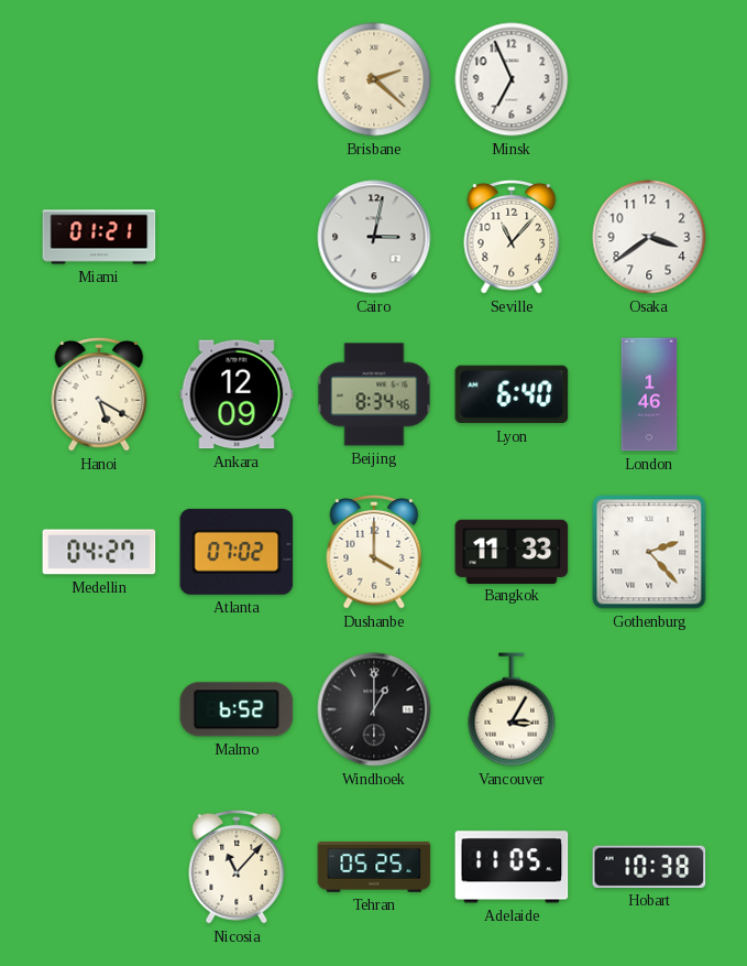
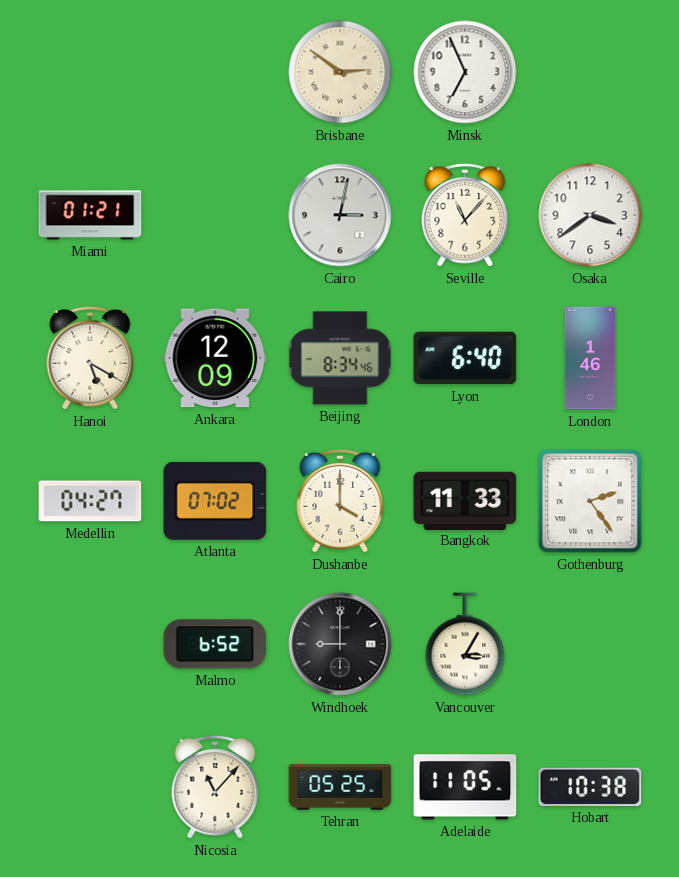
Brisbane: 2:22 -> 2:51
Gothenburg: 2:23 -> 2:24
Windhoek: 1:00 -> 9:00
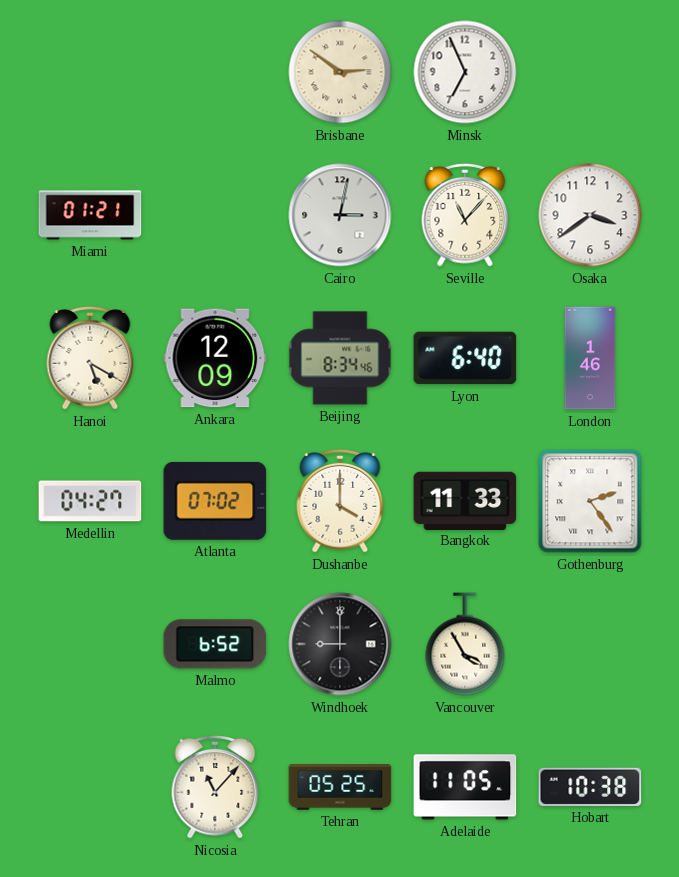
Vancouver: 3:05 -> 3:55
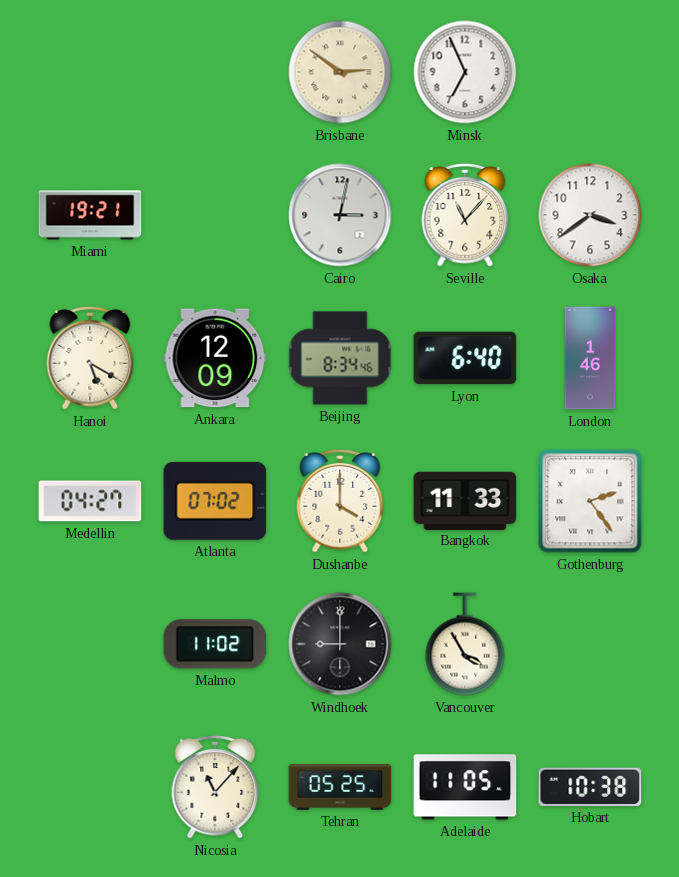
Miami: 01:21 -> 19:21
Malmo: 6:52 -> 11:02
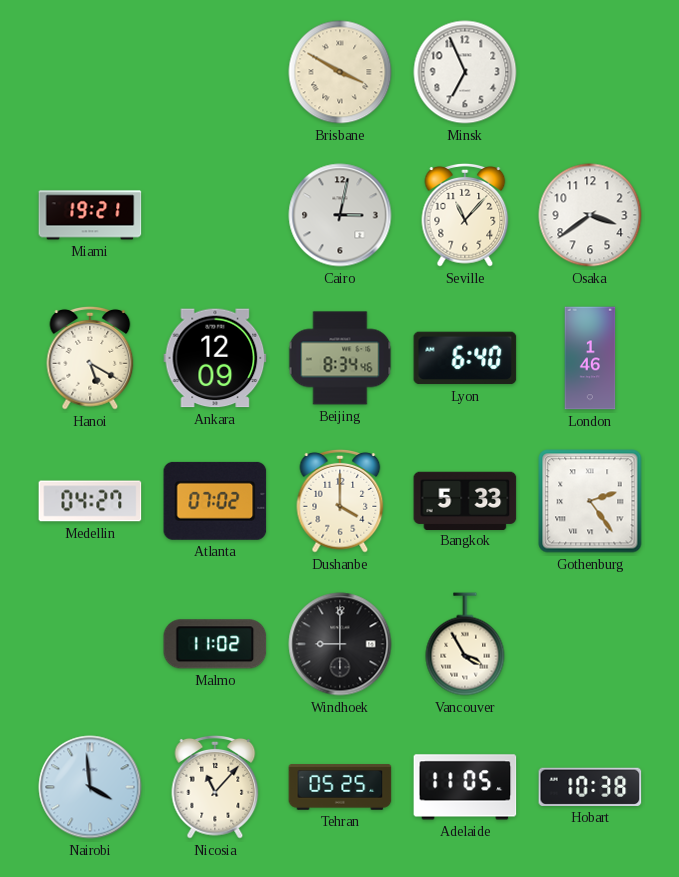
Brisbane: 2:51 -> 3:50
Bangkok: 11:33 -> 5:33
Nairobi: none -> 3:59
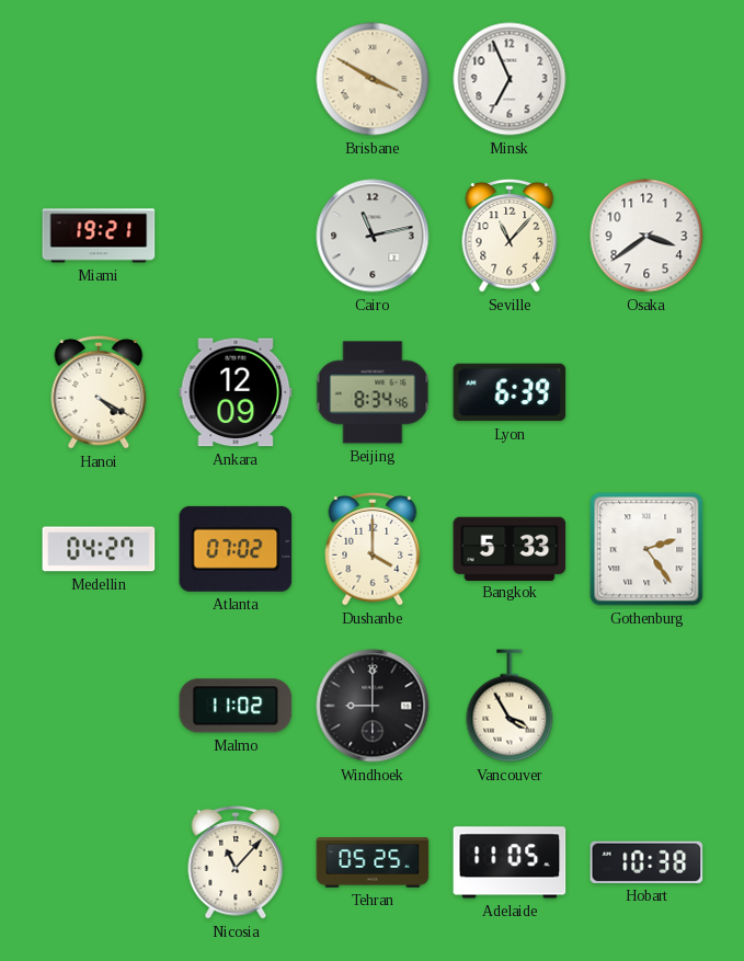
Cairo: 3:02 -> 11:13
Hanoi: 5:20 -> 4:20
Lyon: 6:40 -> 6:39
London: 1:46 -> none
Nairobi: 3:59 -> none
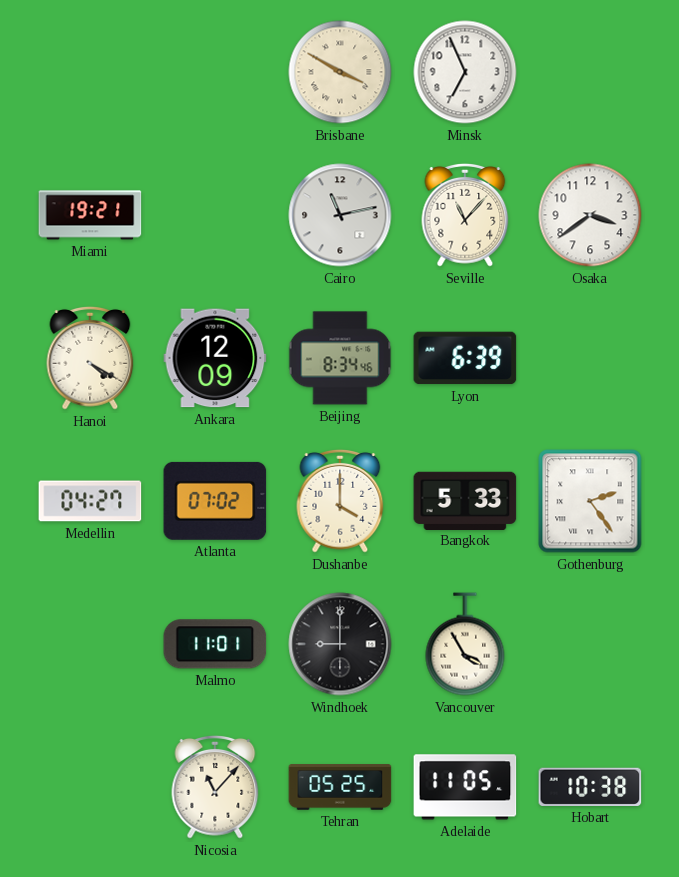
Malmo: 11:02 -> 11:01
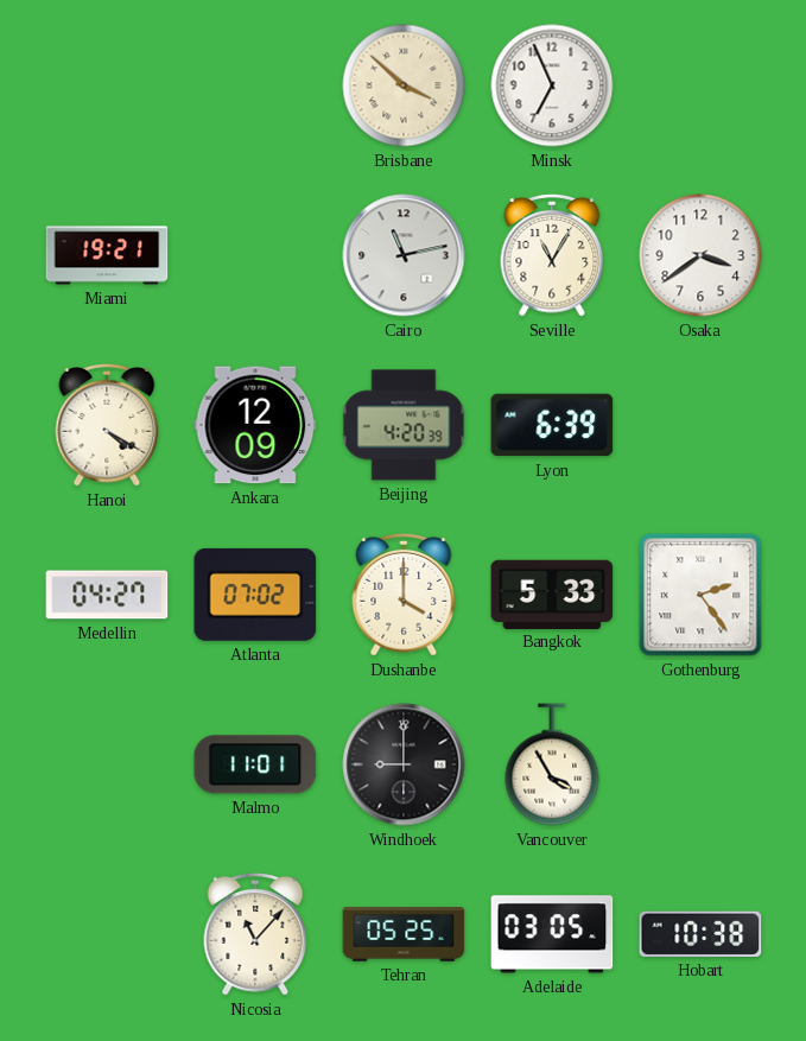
Brisbane: 3:50 -> 3:52
Seville: 11:07 -> 11:05
Beijing: 8:34 -> 4:20
Adelaide: 11:05 -> 03:05
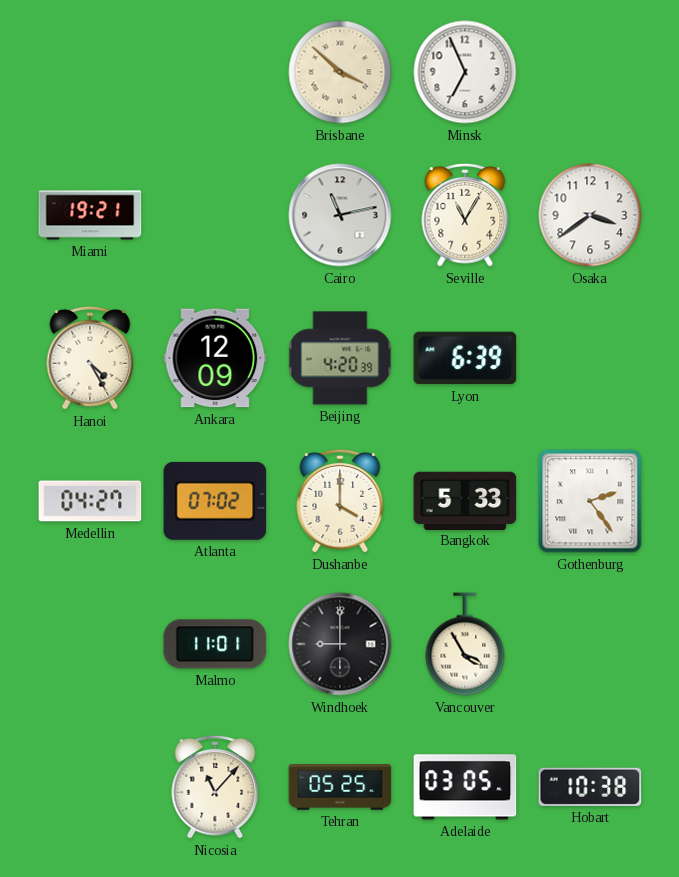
Hanoi: 4:20 -> 4:25
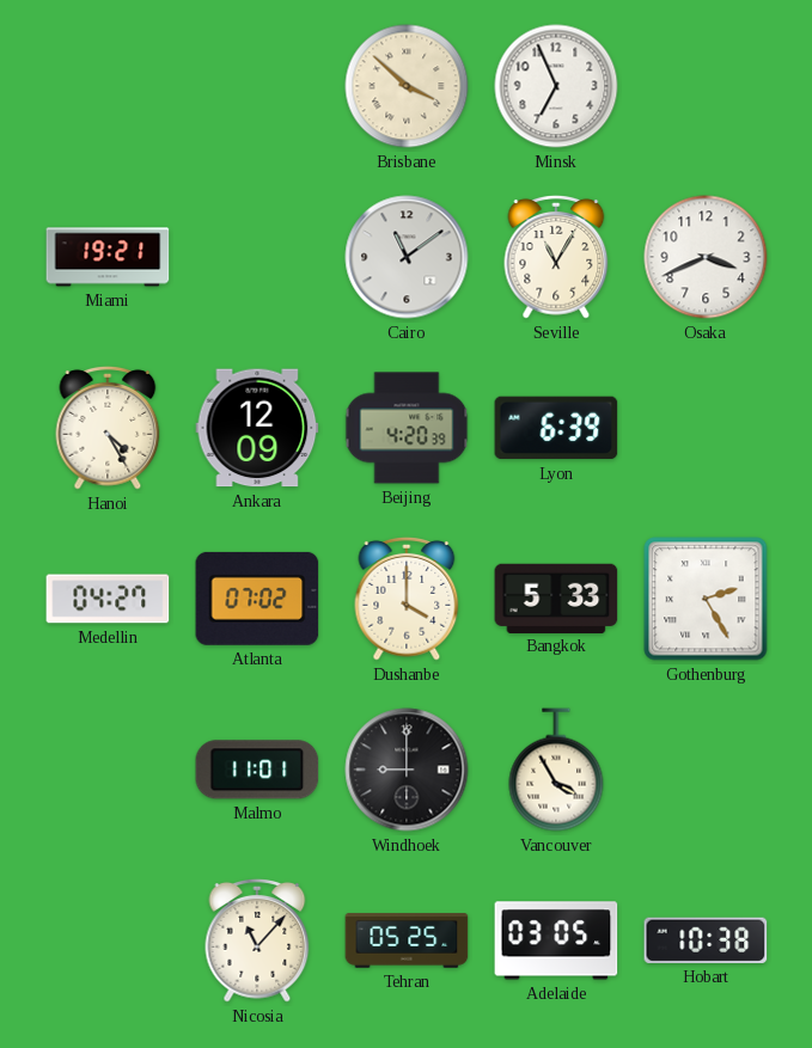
Cairo: 11:13 -> 11:09
Osaka: 3:39 -> 3:41
Gothenburg: 2:24 -> 2:25
